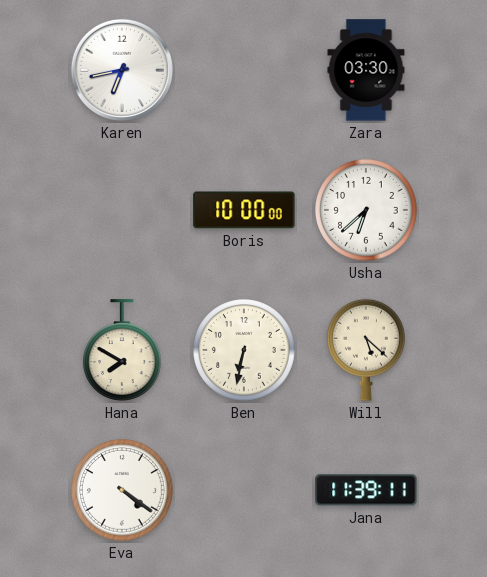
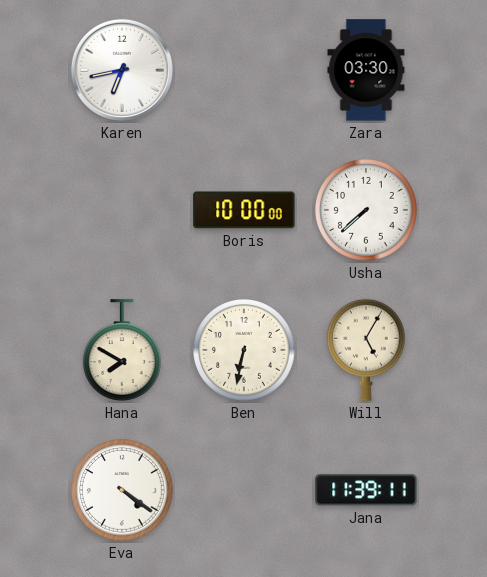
Usha: 6:38 -> 7:38
Will: 5:22 -> 5:05
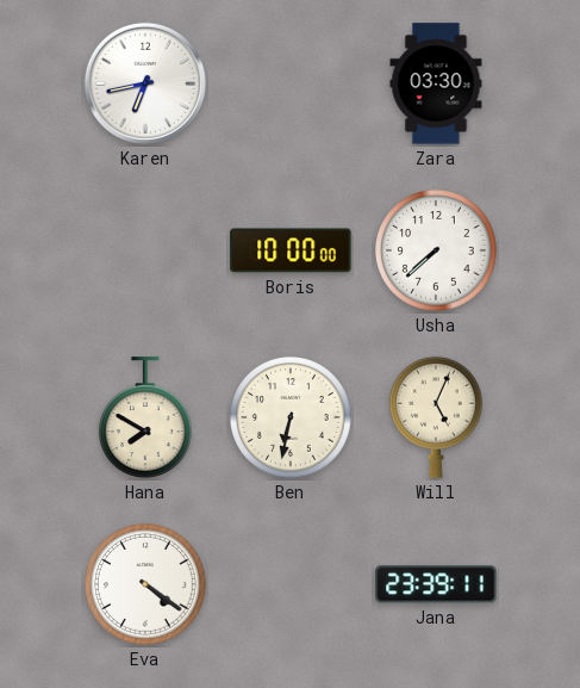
Will: 5:05 -> 5:04
Jana: 11:39 -> 23:39
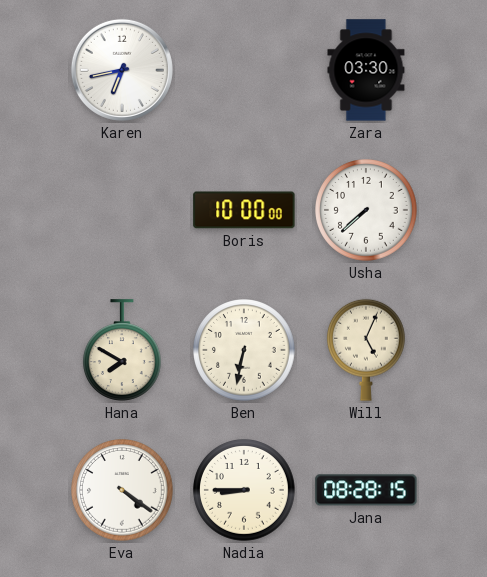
Nadia: none -> 8:45
Jana: 23:39 -> 08:28
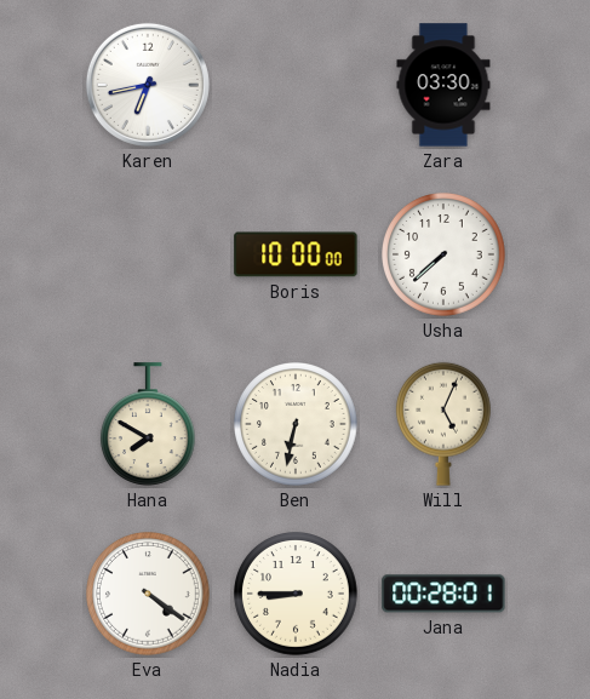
Jana: 08:28 -> 00:28
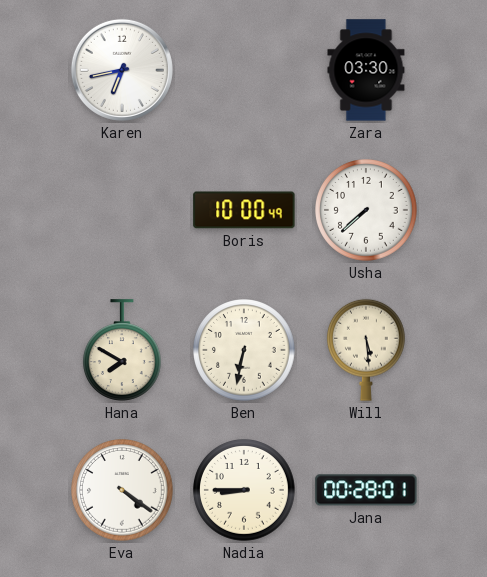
Boris: 10:00:00 -> 10:00:49
Will: 5:04 -> 5:29
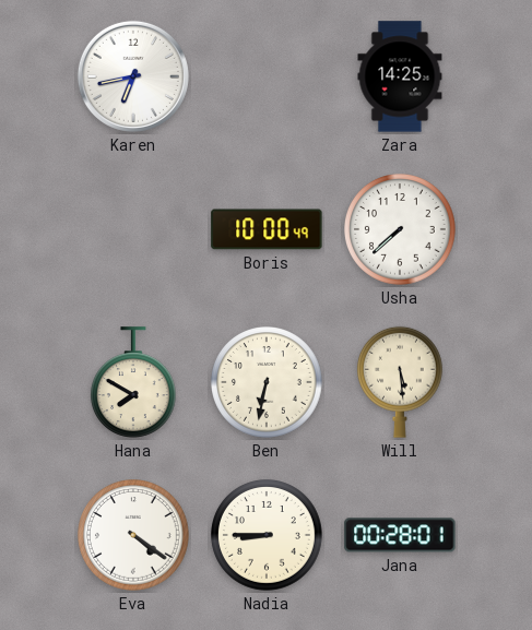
Zara: 03:30 -> 14:25
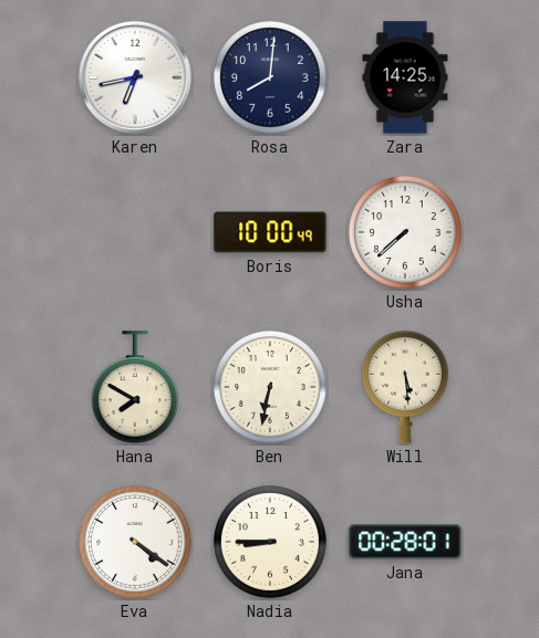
Rosa: none -> 8:01
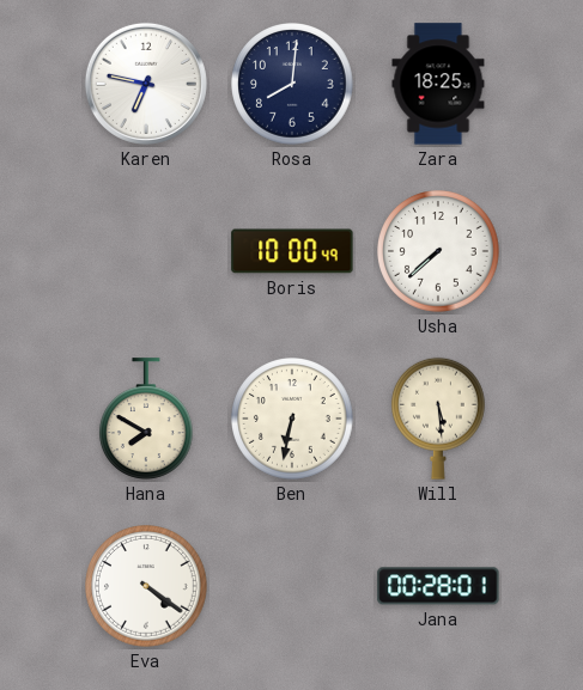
Karen: 6:43 -> 6:47
Zara: 14:25 -> 18:25
Nadia: 8:45 -> none
